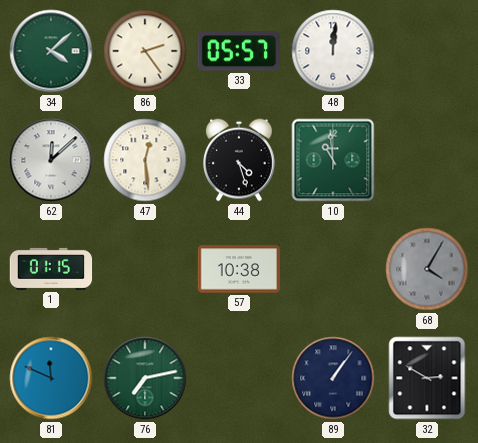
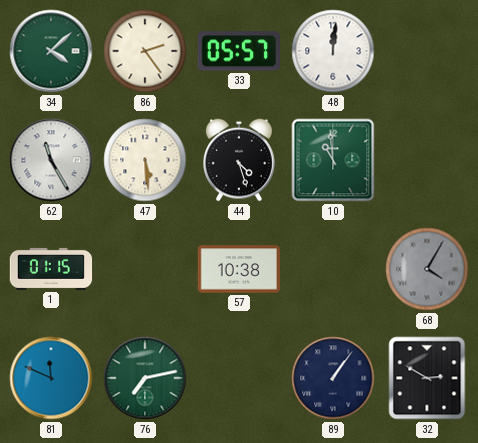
62: 12:08 -> 11:25
47: 12:29 -> 5:29
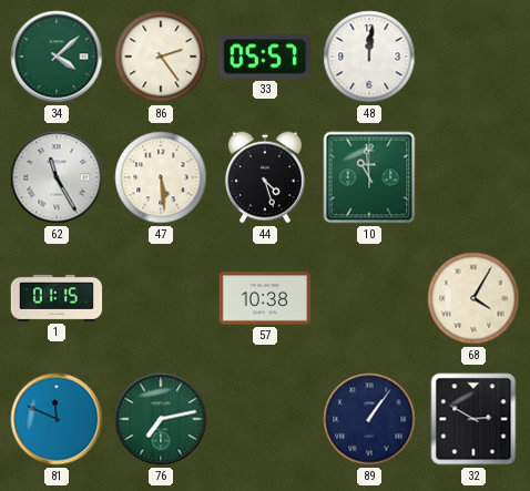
68 dial: grey -> cream
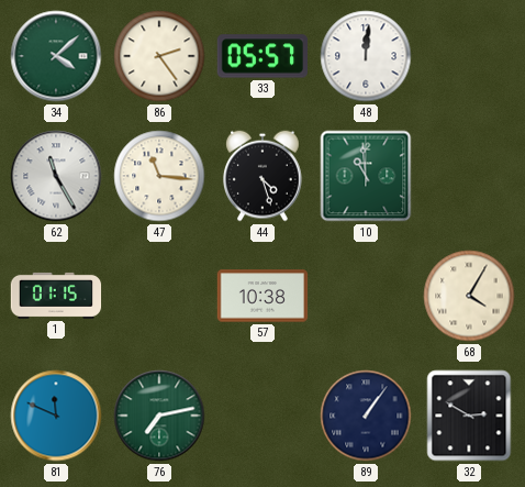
47: 5:29 -> 11:16
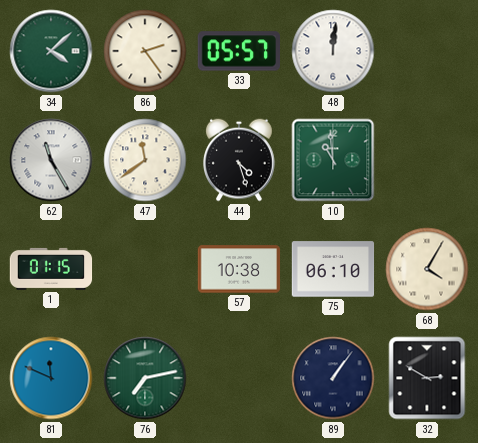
47: 11:16 -> 11:39
75: none -> 06:10
